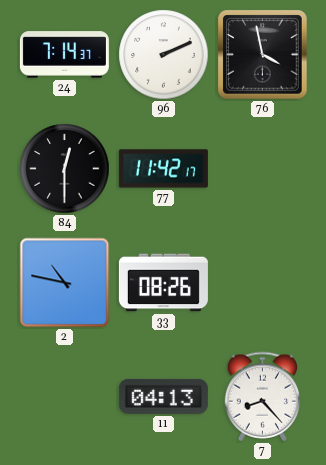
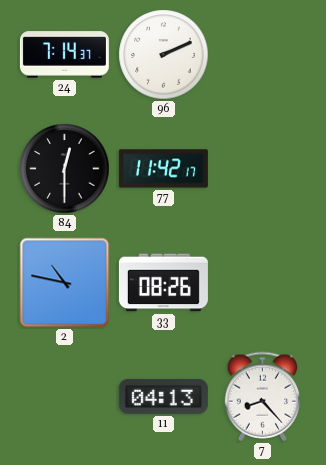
76: 3:58 -> none
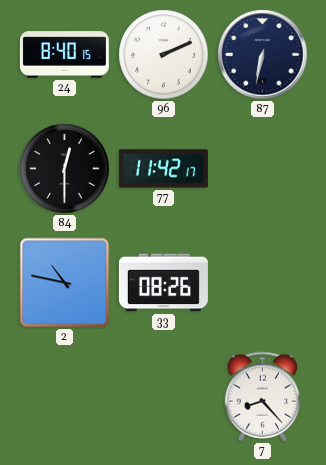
24: 7:14 -> 8:40
87: none -> 6:32
11: 04:13 -> none
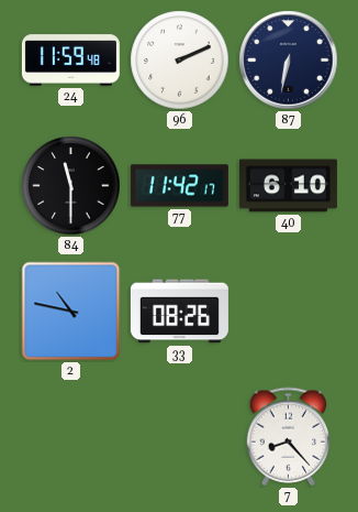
24: 8:40 -> 11:59
84: 12:30 -> 11:30
40: none -> 6:10
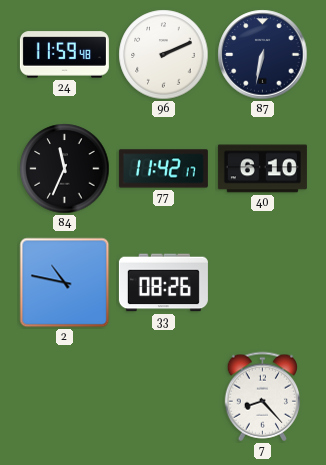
84: 11:30 -> 11:34
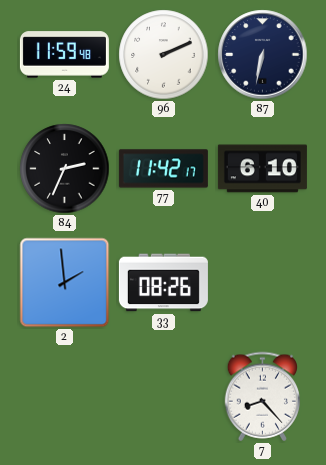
84: 11:34 -> 2:34
2: 10:47 -> 1:59
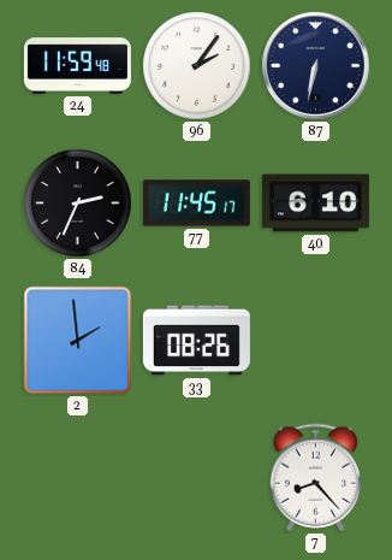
96: 2:11 -> 2:06
77: 11:42 -> 11:45
